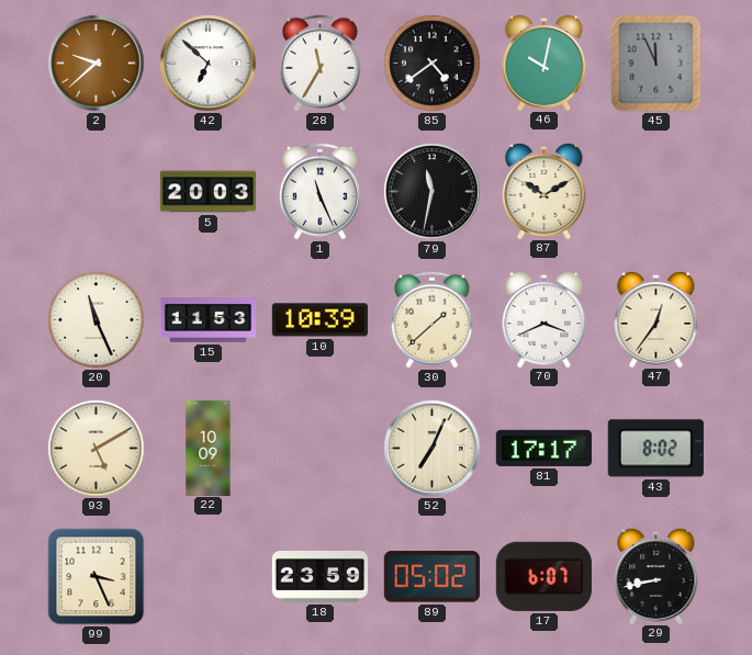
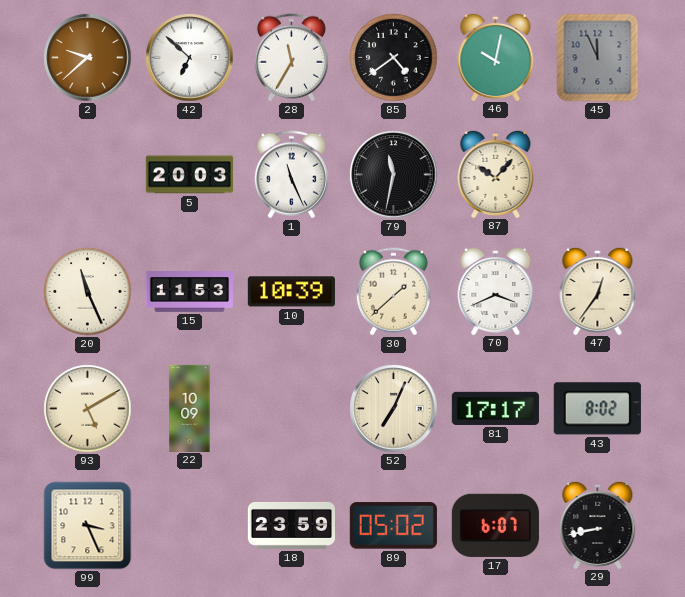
87: 10:10 -> 10:07
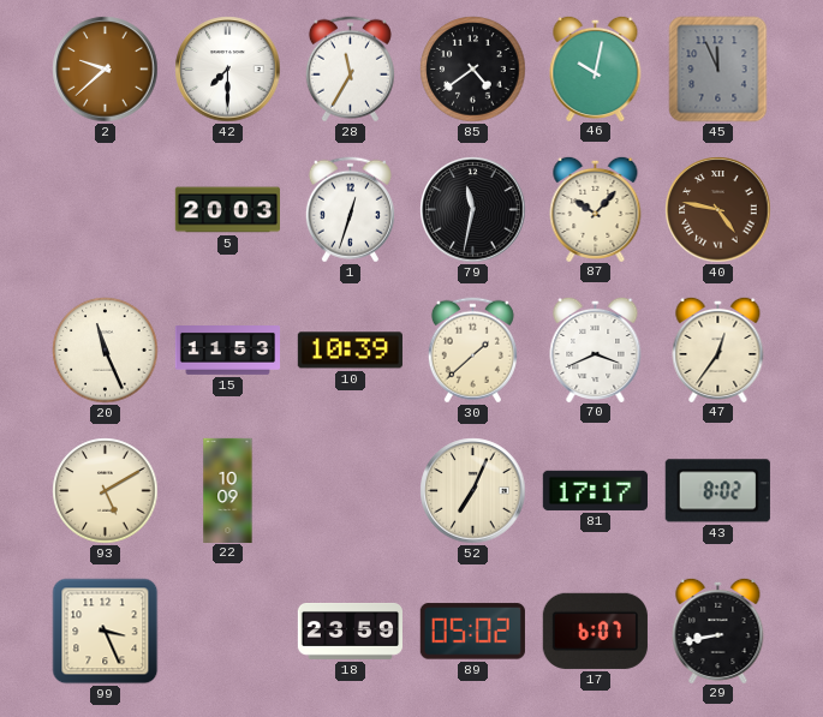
42: 6:52 -> 7:30
1: 11:26 -> 12:33
40: none -> 4:47
